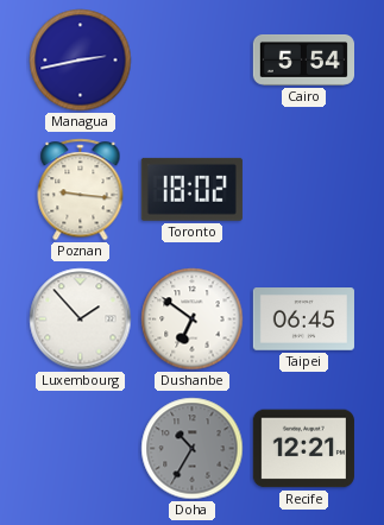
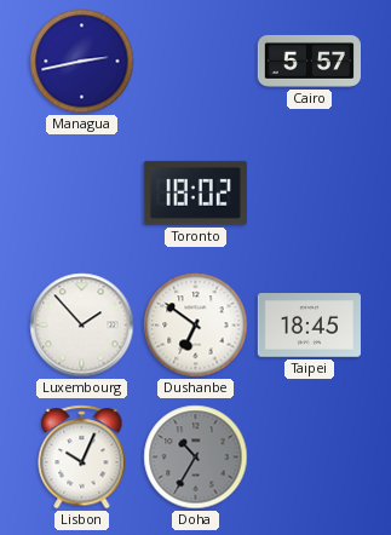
Cairo: 5:54 -> 5:57
Poznan: 9:16 -> none
Taipei: 06:45 -> 18:45
Lisbon: none -> 10:04
Recife: 12:21 -> none
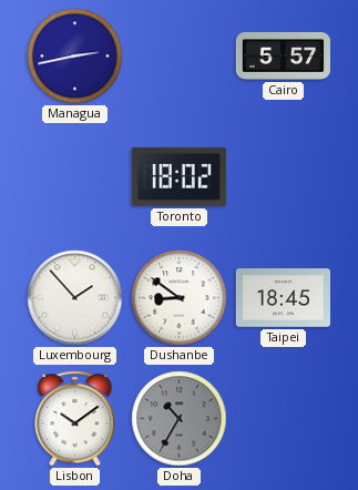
Dushanbe: 6:51 -> 8:51
Lisbon: 10:04 -> 10:09
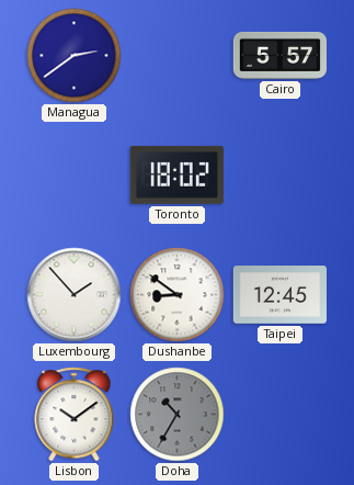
Managua: 2:43 -> 2:39
Taipei: 18:45 -> 12:45
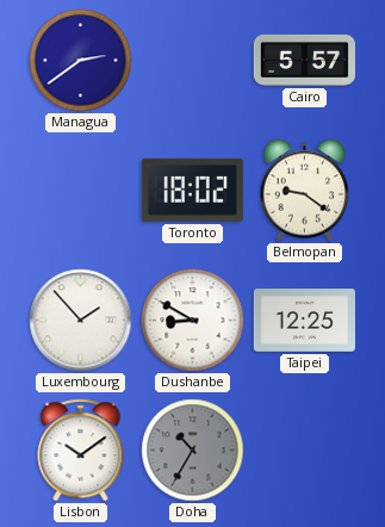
Belmopan: none -> 9:21
Dushanbe: 8:51 -> 8:50
Taipei: 12:45 -> 12:25
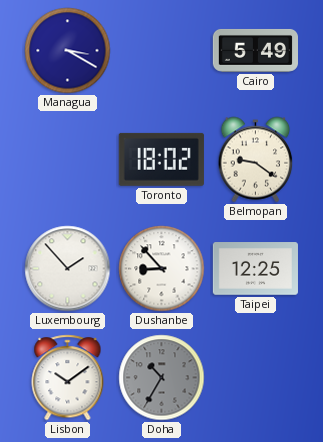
Managua: 2:39 -> 3:20
Cairo: 5:57 -> 5:49
Dushanbe: 8:50 -> 8:53
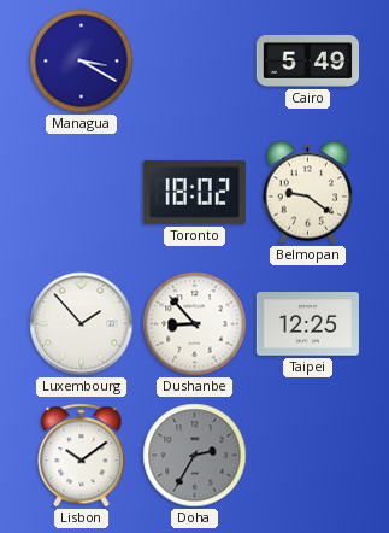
Doha: 10:35 -> 2:35
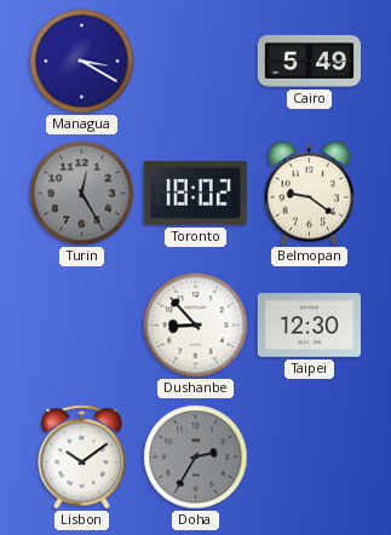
Turin: none -> 12:25
Luxembourg: 1:53 -> none
Taipei: 12:25 -> 12:30
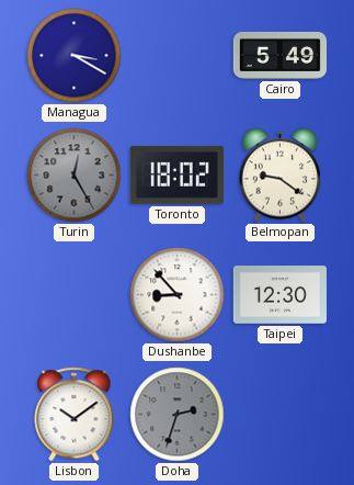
Doha: 2:35 -> 2:33
